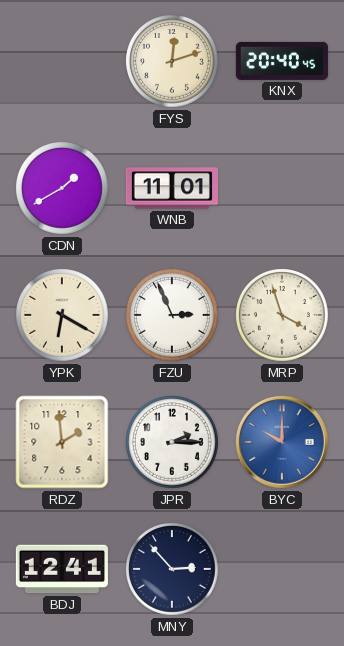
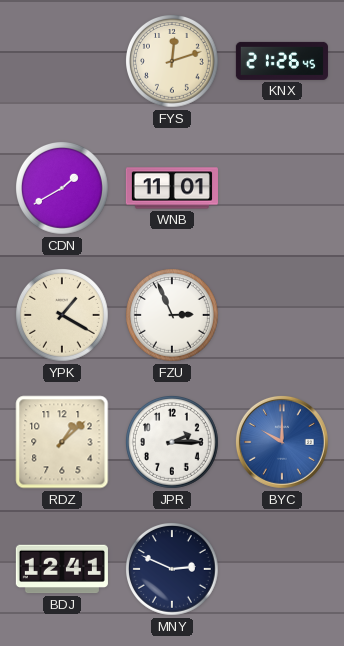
KNX: 20:40 -> 21:26
YPK: 6:20 -> 1:20
MRP: 3:57 -> none
RDZ: 1:59 -> 1:08
MNY: 2:53 -> 2:49
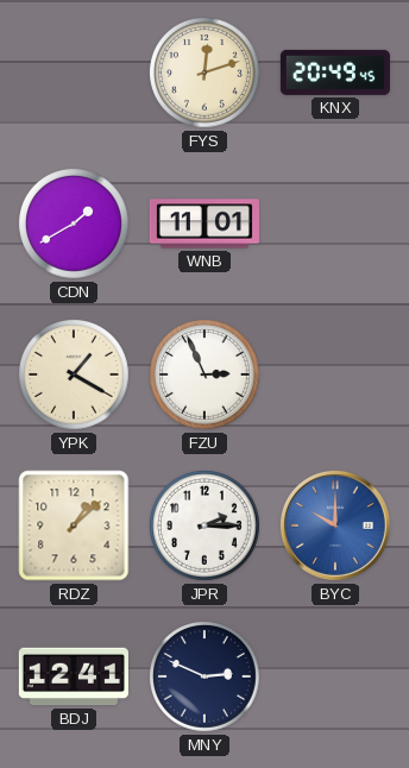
KNX: 21:26 -> 20:49
